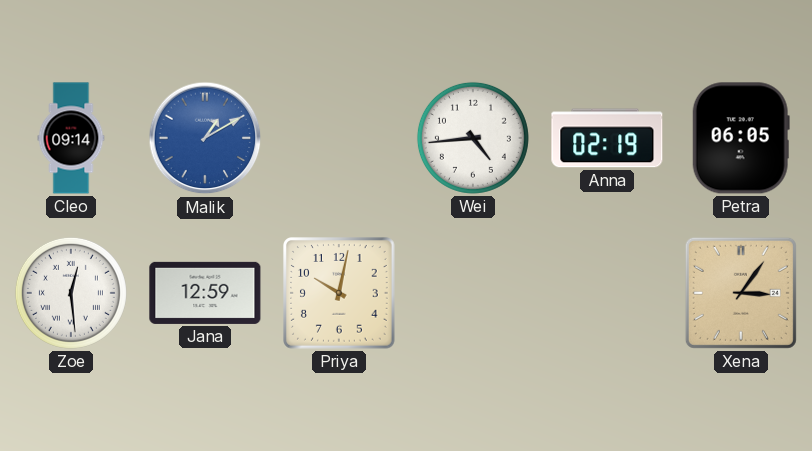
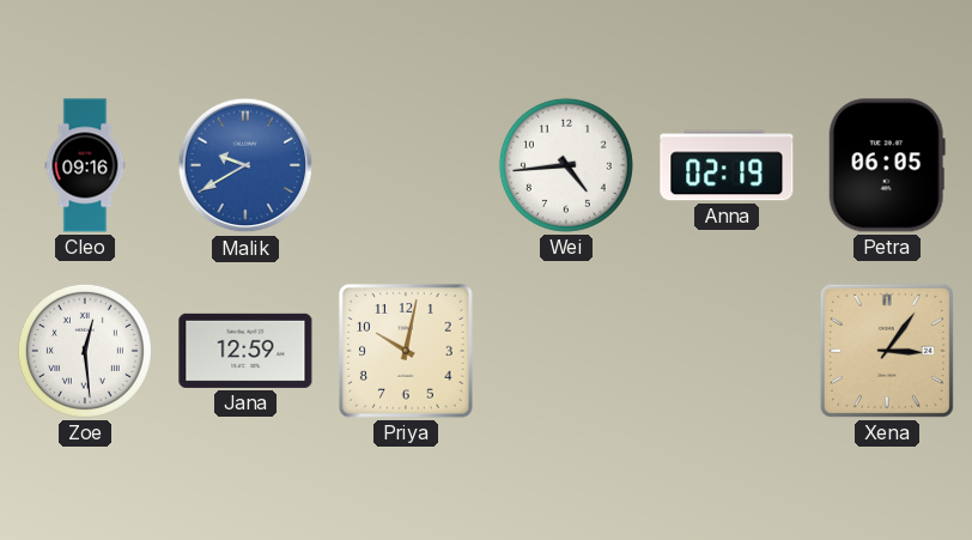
Cleo: 09:14 -> 09:16
Malik: 1:10 -> 9:40
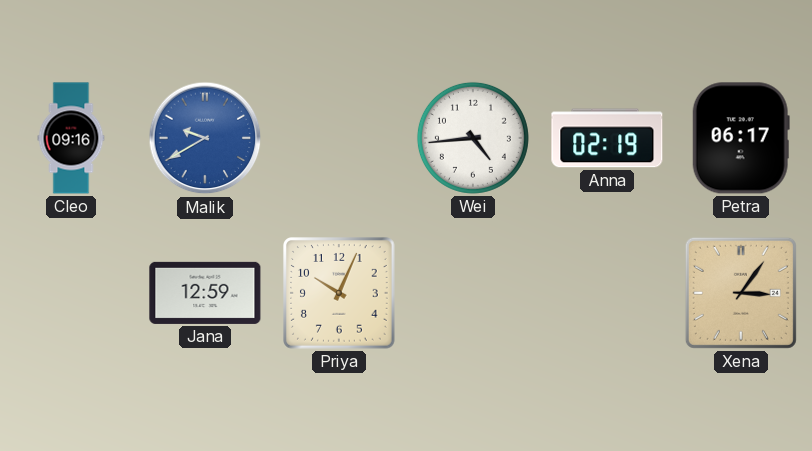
Petra: 06:05 -> 06:17
Zoe: 12:29 -> none
Priya: 10:02 -> 10:04
